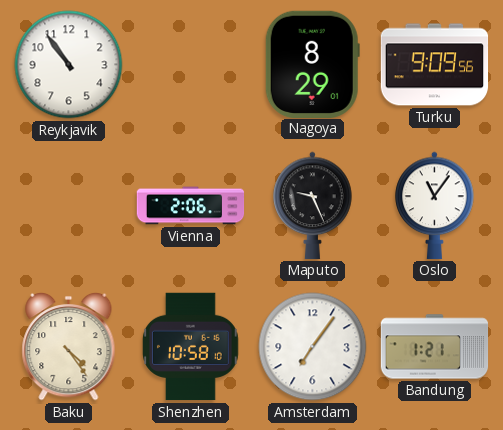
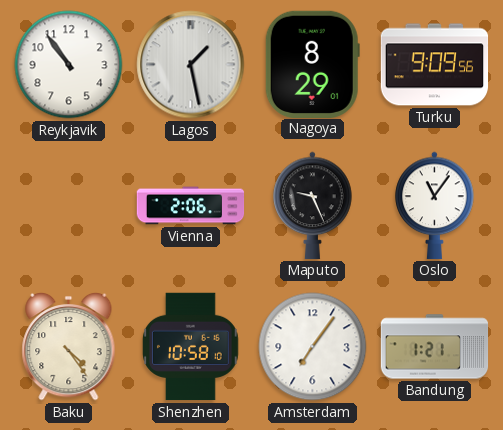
Lagos: none -> 1:28
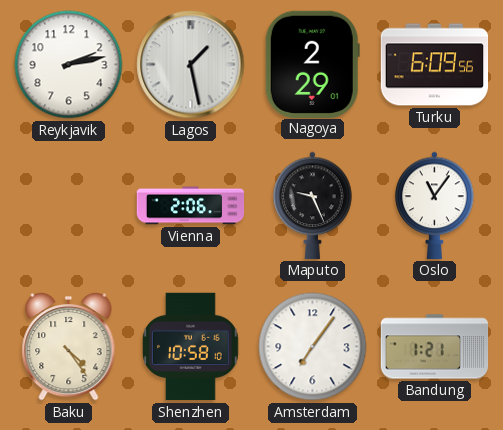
Reykjavik: 10:54 -> 2:13
Nagoya: 8:29 -> 2:29
Turku: 9:09 -> 6:09
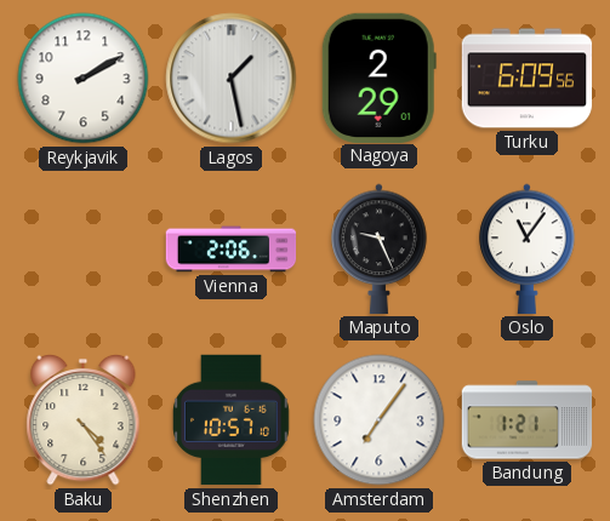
Reykjavik: 2:13 -> 2:10
Shenzhen: 10:58 -> 10:57
